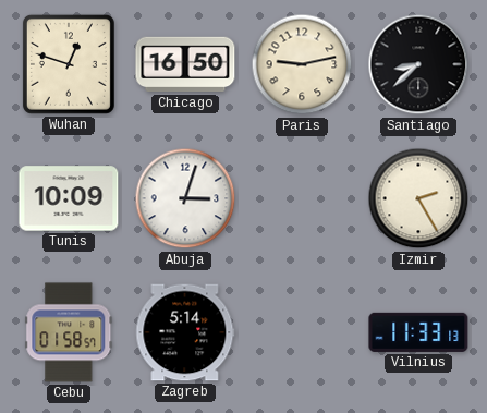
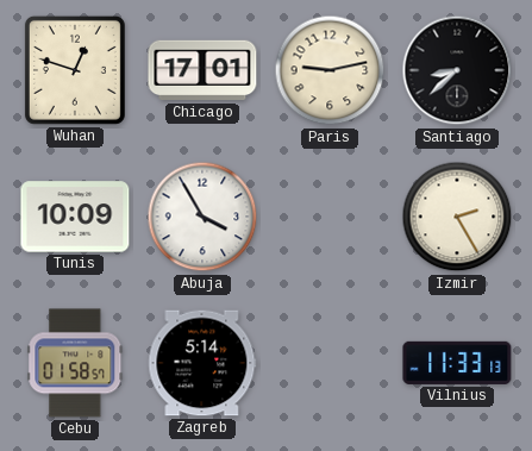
Chicago: 16:50 -> 17:01
Abuja: 3:03 -> 3:55
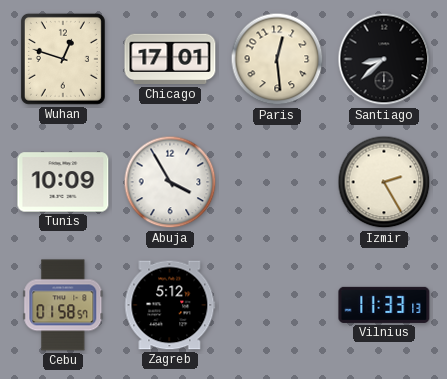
Paris: 9:13 -> 12:29
Zagreb: 5:14 -> 5:12
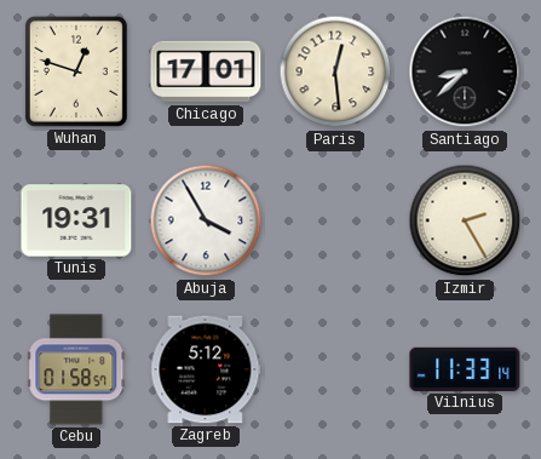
Tunis: 10:09 -> 19:31
Vilnius: 11:33:13 -> 11:33:14
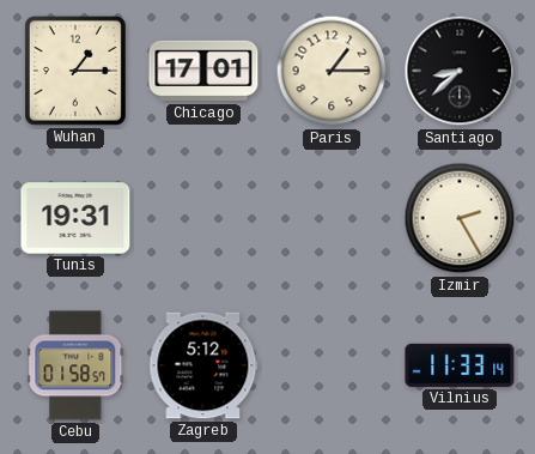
Wuhan: 12:48 -> 1:15
Paris: 12:29 -> 1:15
Abuja: 3:55 -> none
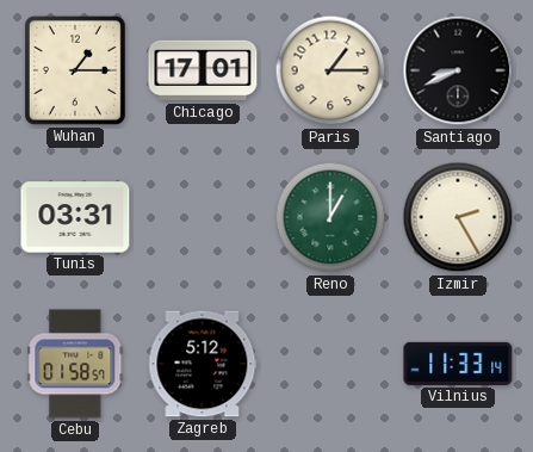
Santiago: 8:38 -> 8:41
Tunis: 19:31 -> 03:31
Reno: none -> 1:00
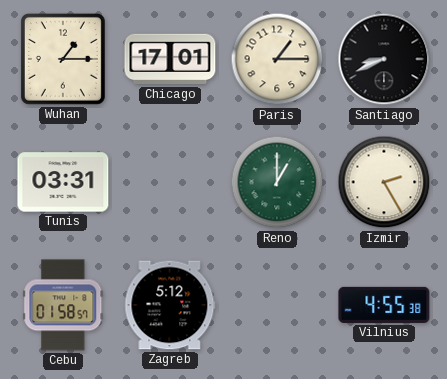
Vilnius: 11:33 -> 4:55
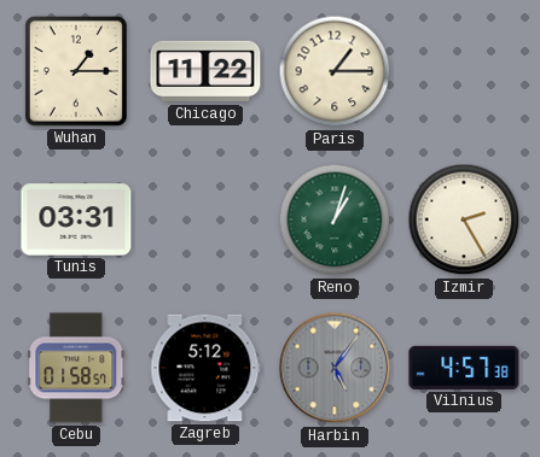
Chicago: 17:01 -> 11:22
Santiago: 8:41 -> none
Reno: 1:00 -> 1:03
Harbin: none -> 5:06
Vilnius: 4:55 -> 4:57
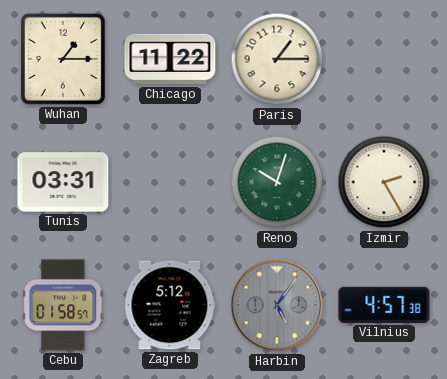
Reno: 1:03 -> 10:03
